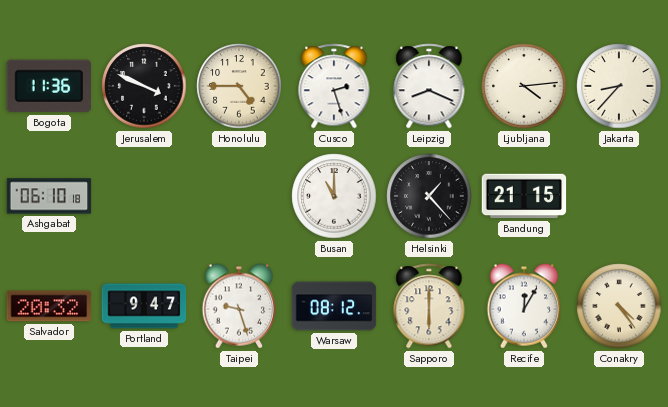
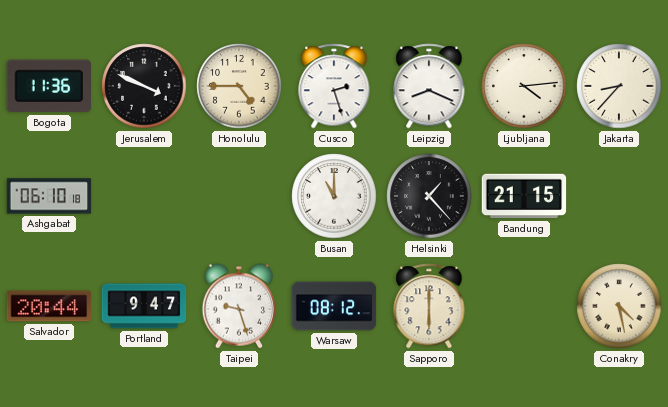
Salvador: 20:32 -> 20:44
Recife: 12:05 -> none
Conakry: 4:24 -> 4:28
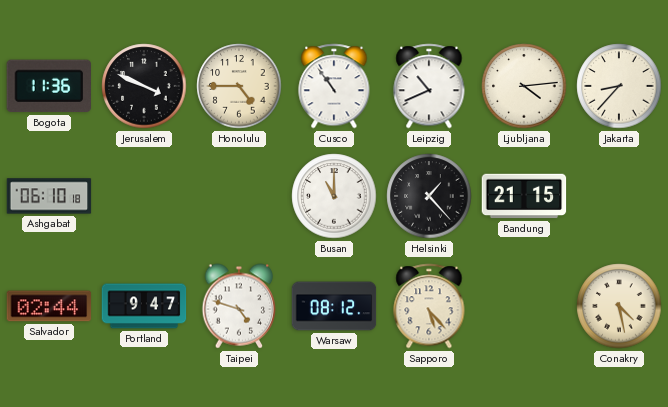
Cusco: 2:27 -> 10:54
Leipzig: 8:19 -> 10:41
Salvador: 20:44 -> 02:44
Taipei: 9:27 -> 4:48
Sapporo: 6:00 -> 5:23
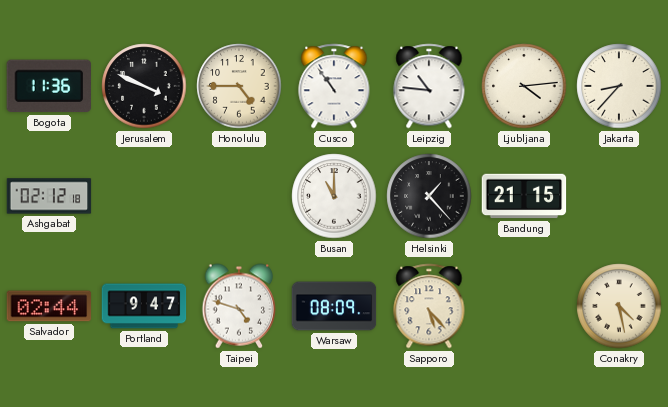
Leipzig: 10:41 -> 10:46
Ashgabat: 06:10 -> 02:12
Warsaw: 08:12 -> 08:09
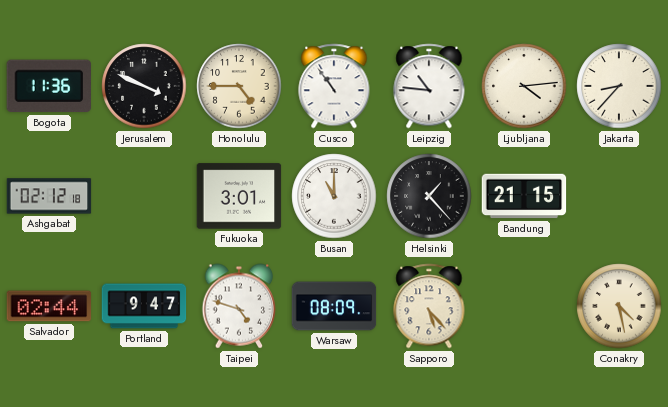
Fukuoka: none -> 3:01
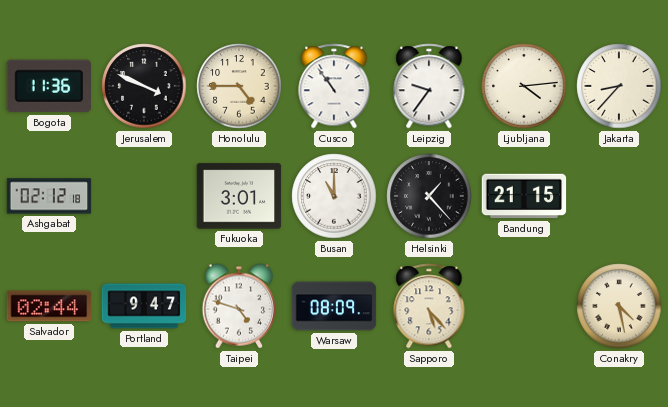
Leipzig: 10:46 -> 9:36
